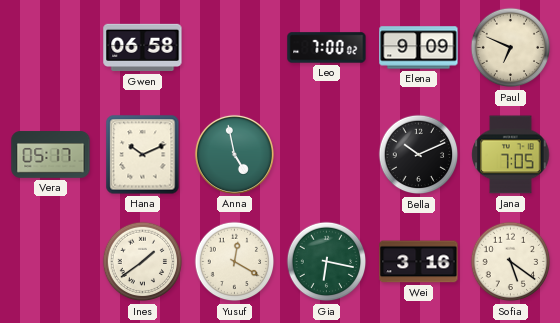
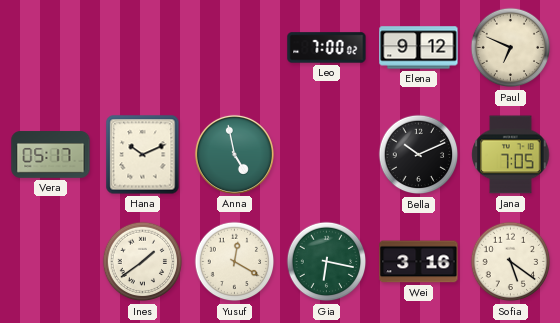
Gwen: 06:58 -> none
Elena: 9:09 -> 9:12
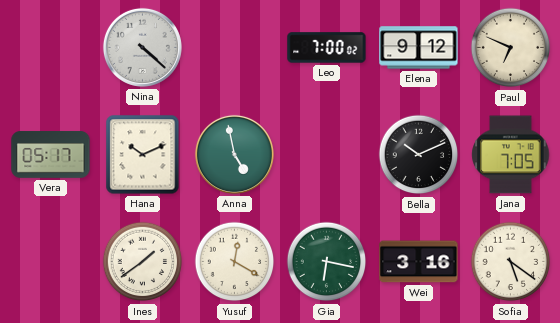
Nina: none -> 4:22
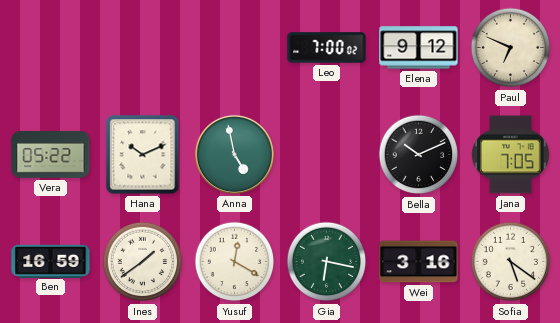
Nina: 4:22 -> none
Vera: 05:17 -> 05:22
Ben: none -> 16:59
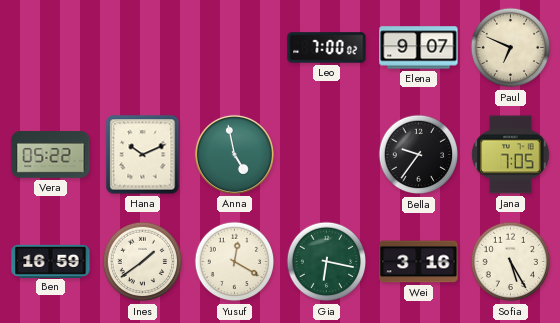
Elena: 9:12 -> 9:07
Bella: 10:11 -> 9:36
Sofia: 5:21 -> 5:25
